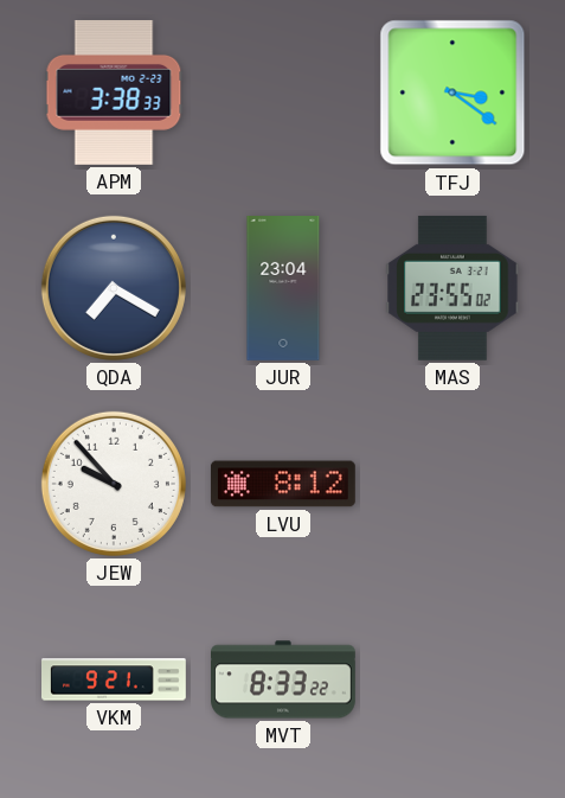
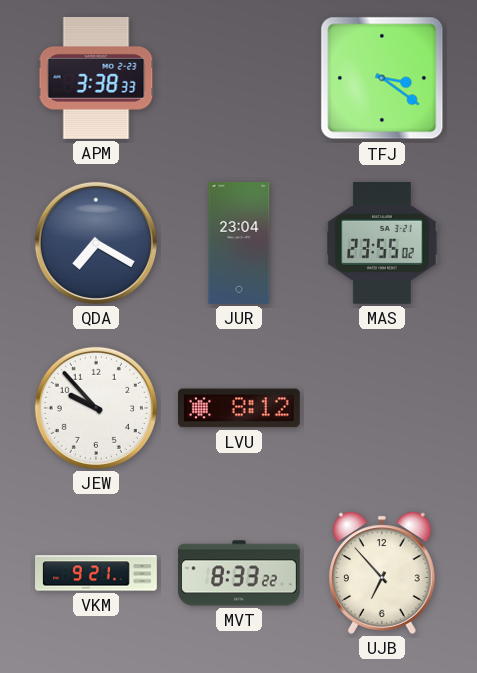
UJB: none -> 6:53
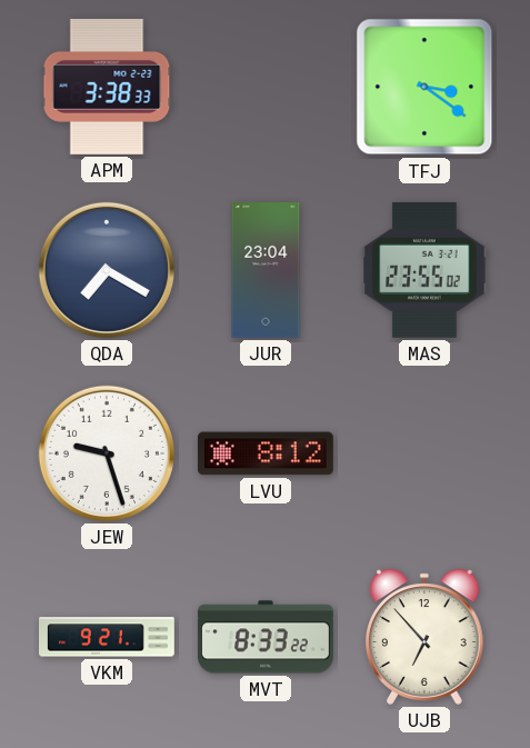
JEW: 9:53 -> 9:27
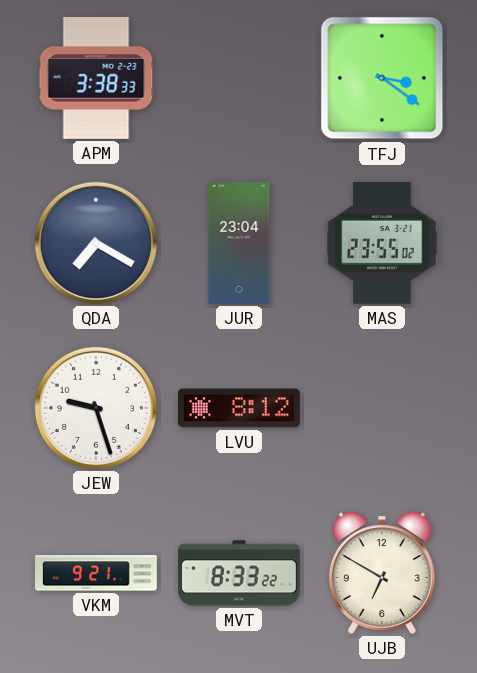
UJB: 6:53 -> 6:50
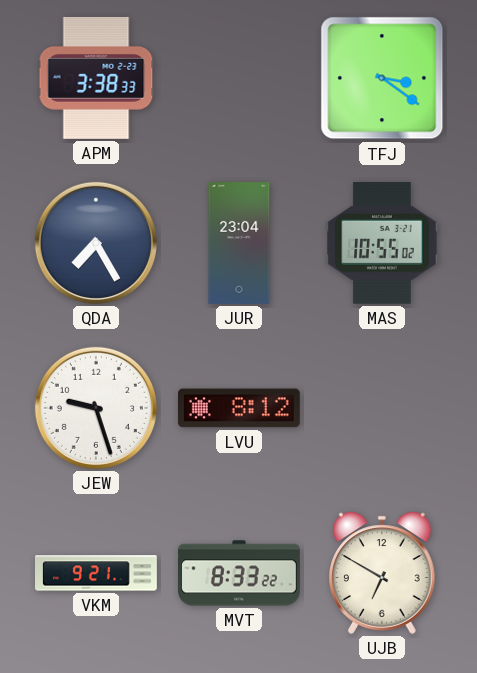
QDA: 7:20 -> 7:25
MAS: 23:55 -> 10:55
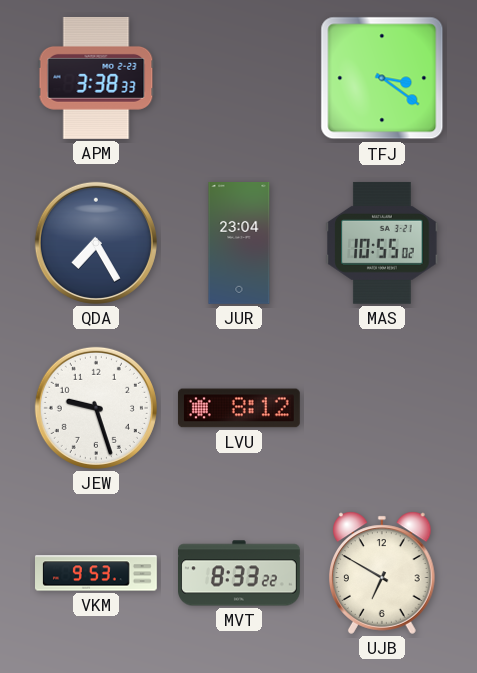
VKM: 9:21 -> 9:53
